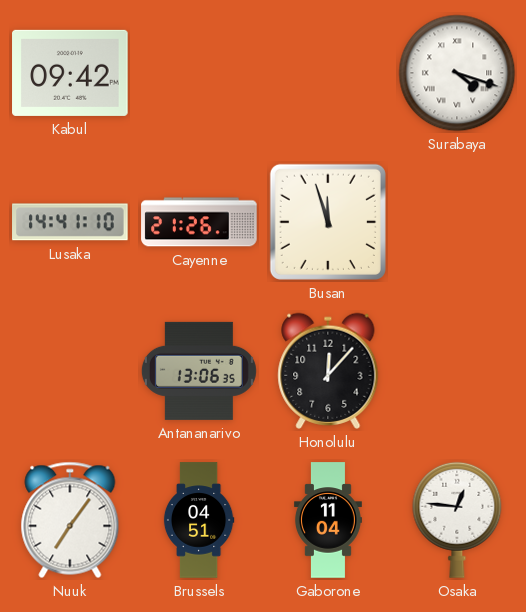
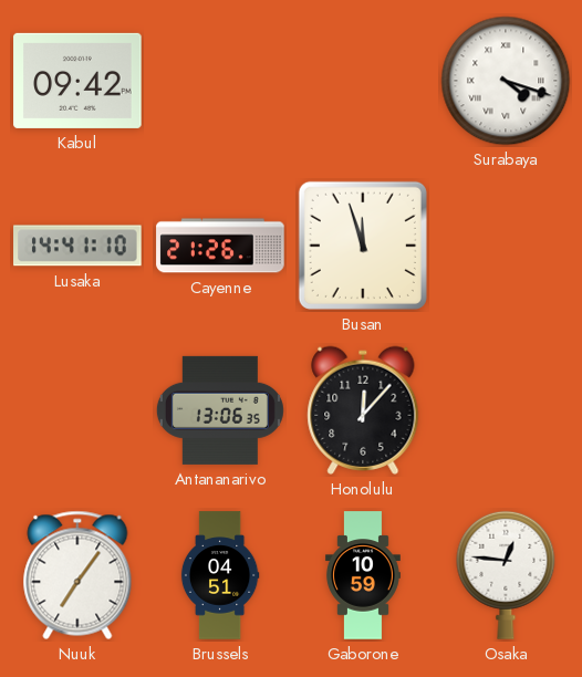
Gaborone: 11:04 -> 10:59
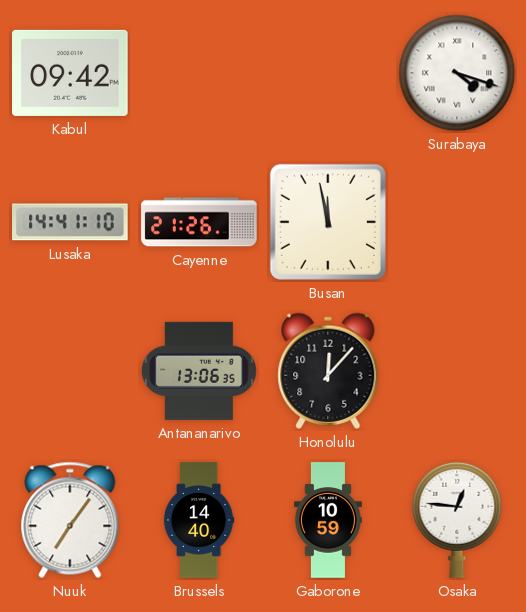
Busan: 11:57 -> 11:58
Brussels: 04:51 -> 14:40
